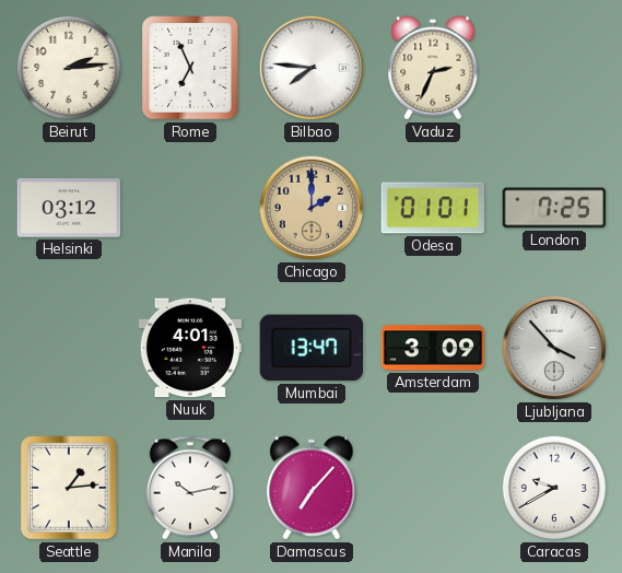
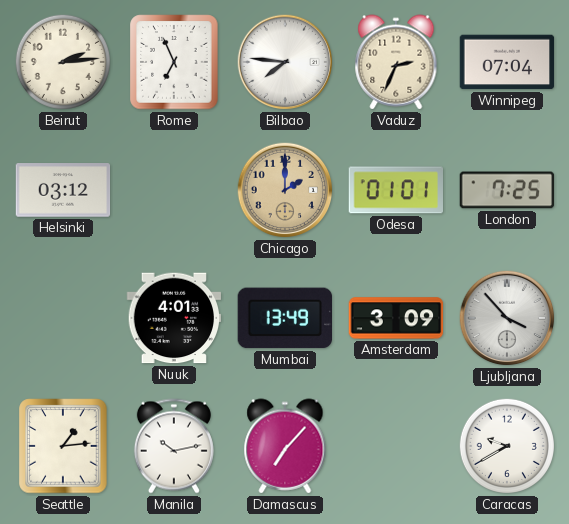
Winnipeg: none -> 07:04
Mumbai: 13:47 -> 13:49
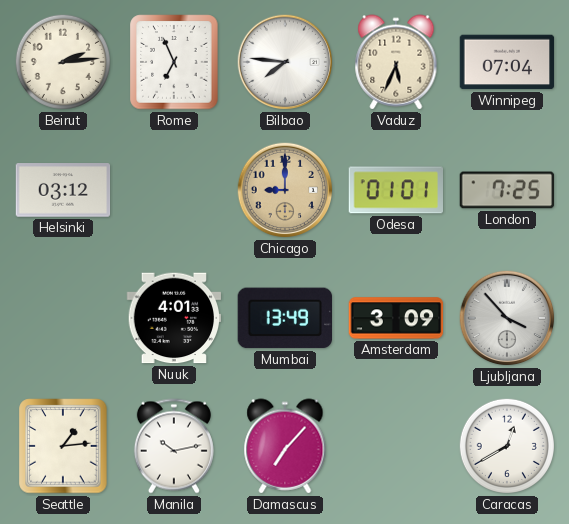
Vaduz: 2:34 -> 5:34
Chicago: 2:00 -> 9:00
Caracas: 9:40 -> 12:40
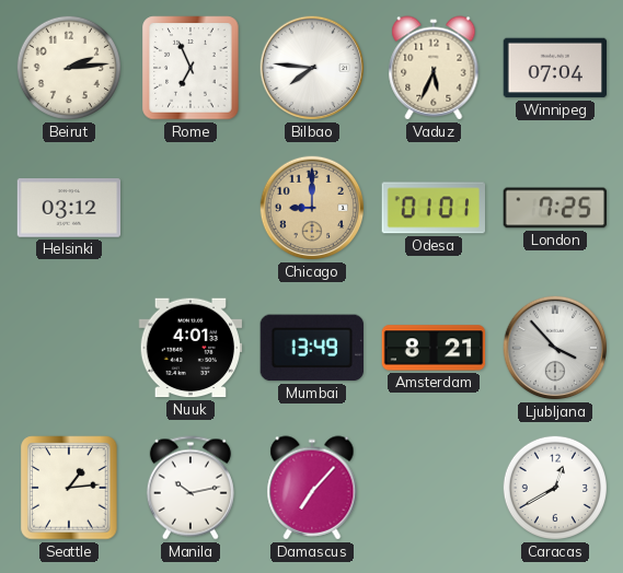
Amsterdam: 3:09 -> 8:21
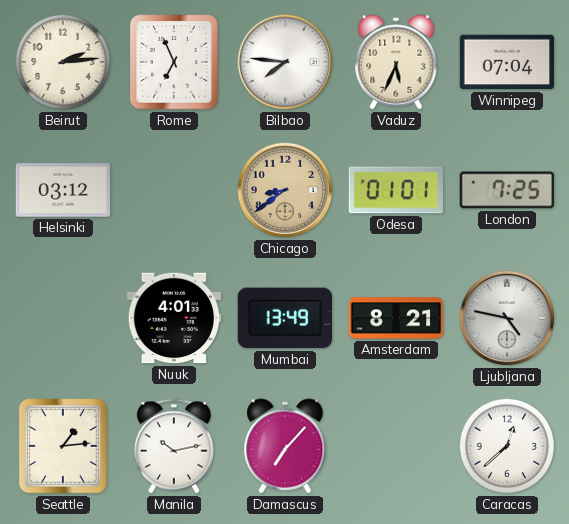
Chicago: 9:00 -> 8:39
Ljubljana: 3:53 -> 4:47
Caracas: 12:40 -> 12:38
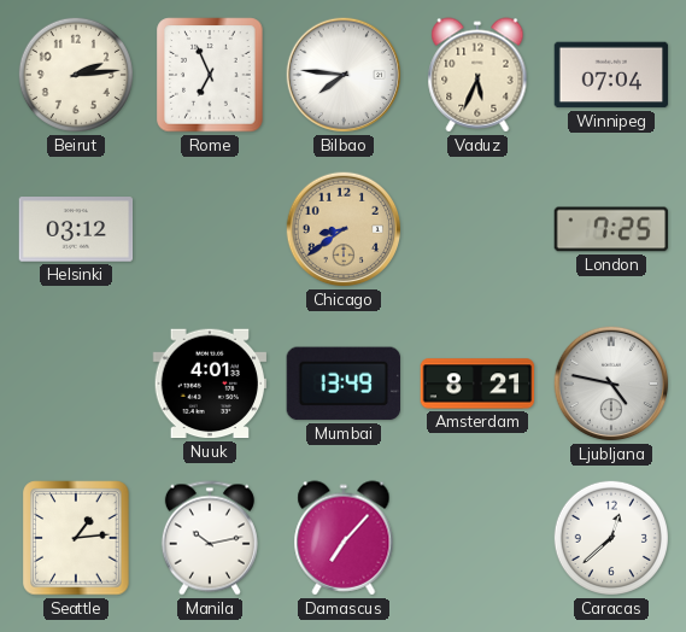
Odesa: 01:01 -> none
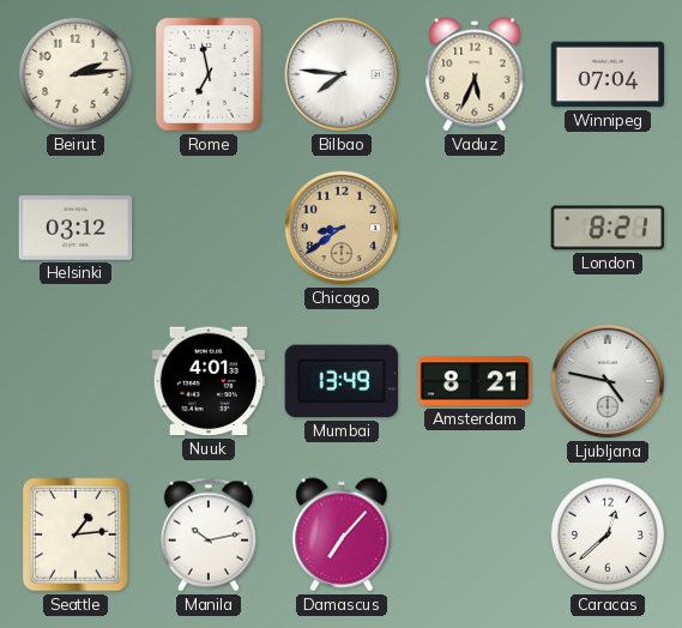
Rome: 6:56 -> 6:58
London: 7:25 -> 8:21
